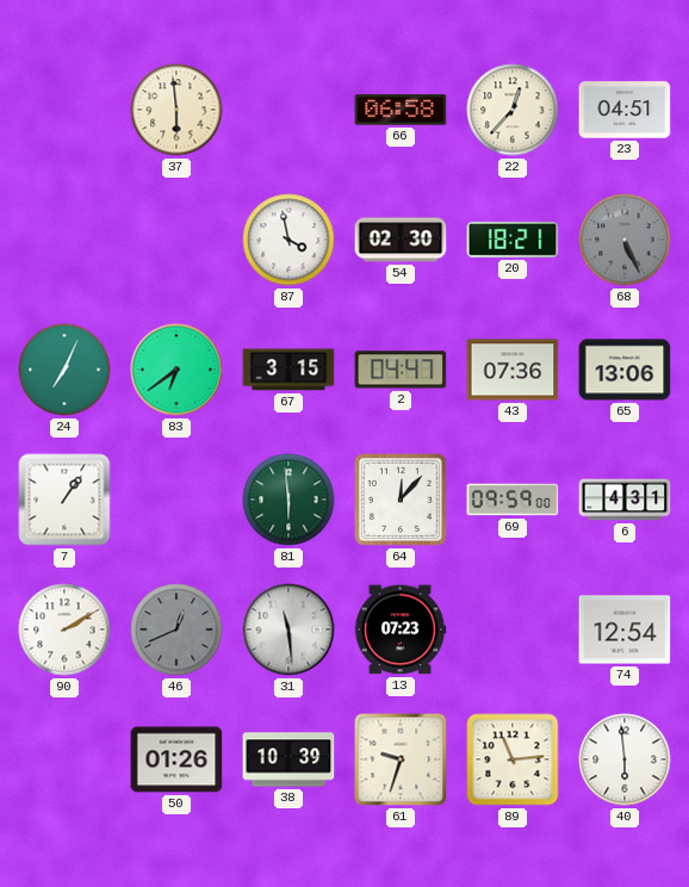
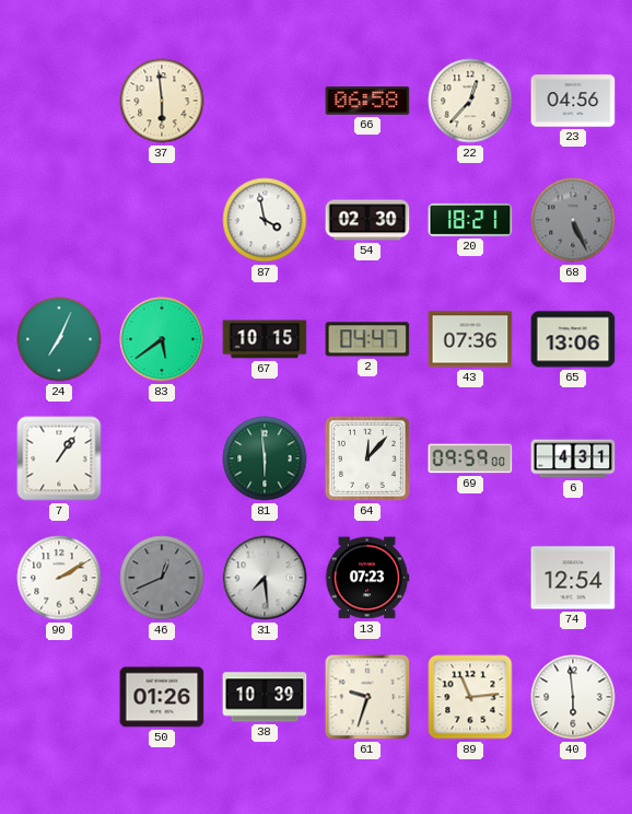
23: 04:51 -> 04:56
83: 6:39 -> 5:39
67: 3:15 -> 10:15
31: 11:29 -> 7:29
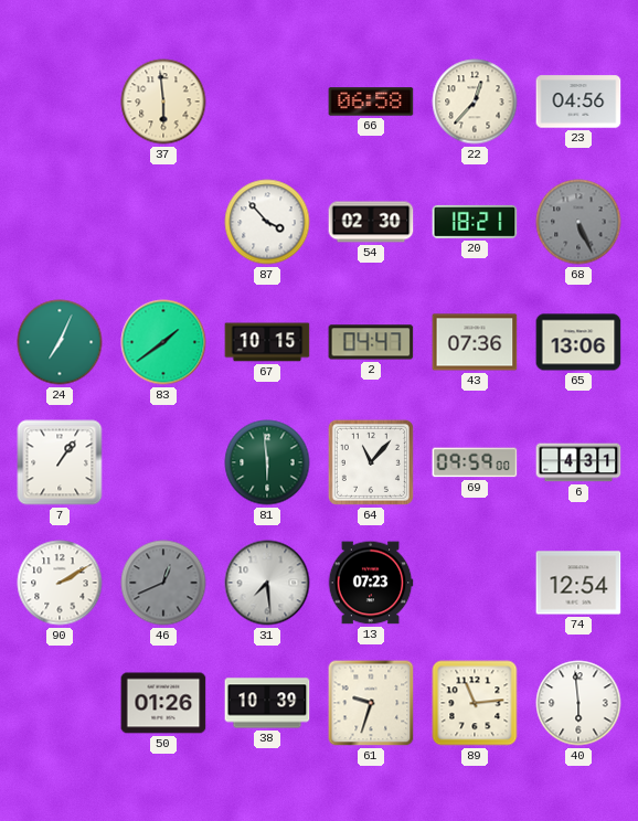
87: 3:58 -> 3:53
83: 5:39 -> 1:39
64: 12:07 -> 11:07
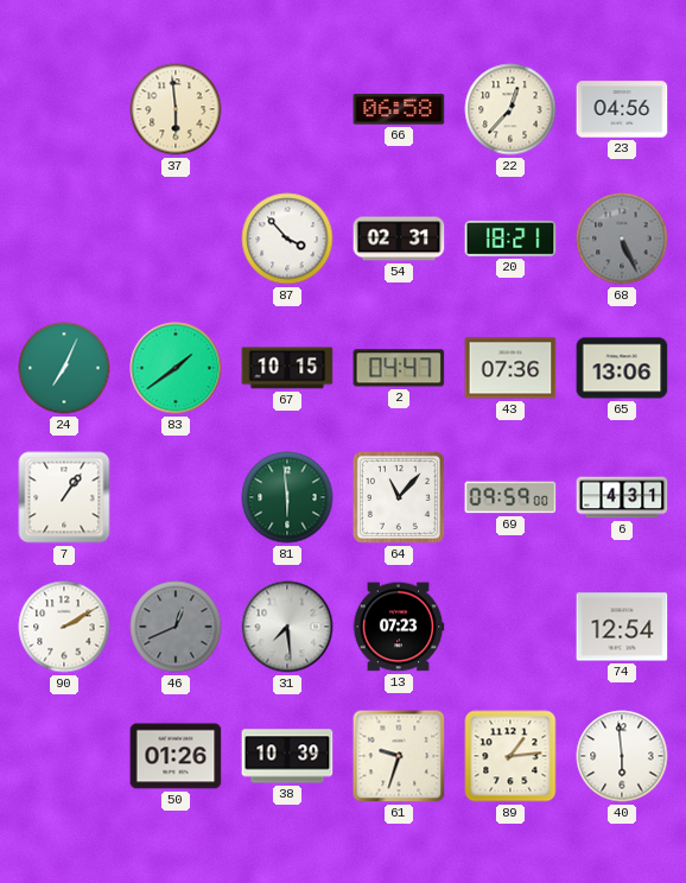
54: 02:30 -> 02:31
89: 11:14 -> 1:14
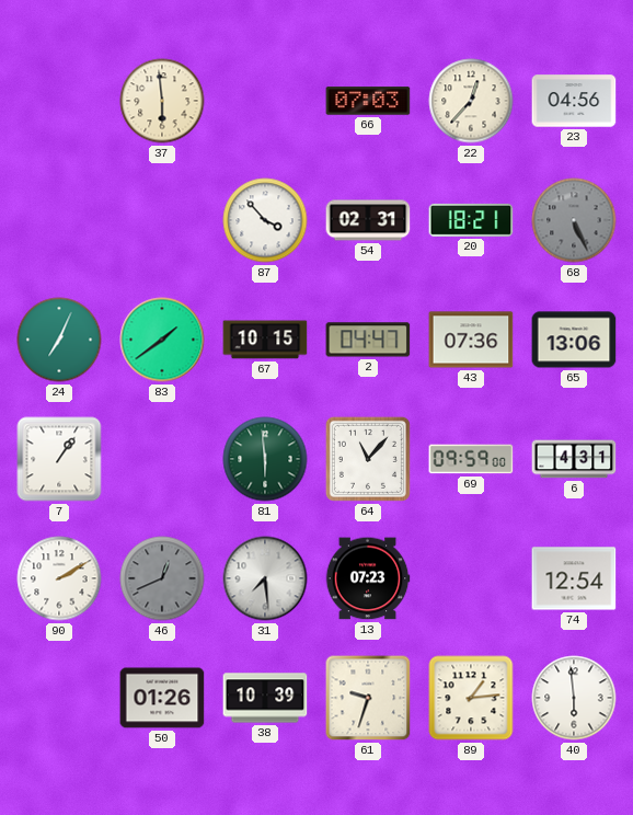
66: 06:58 -> 07:03
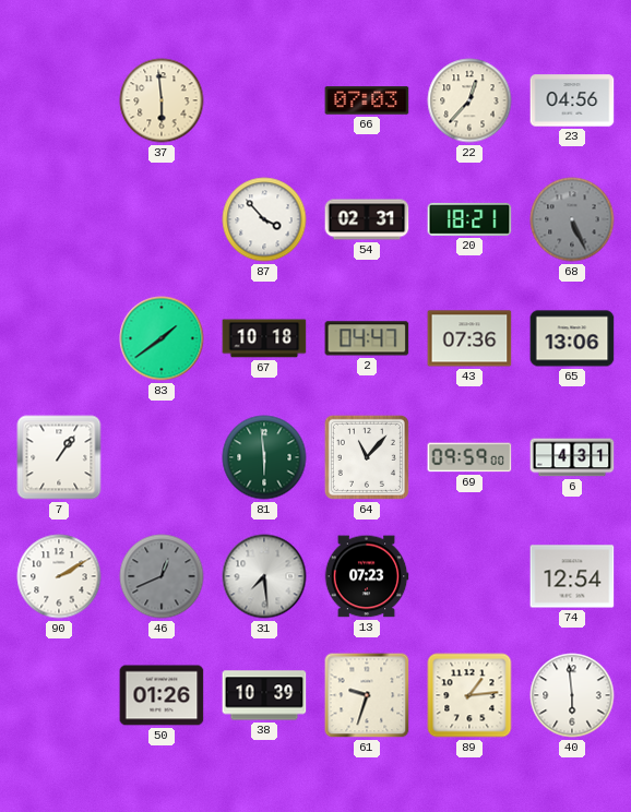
24: 7:04 -> none
67: 10:15 -> 10:18
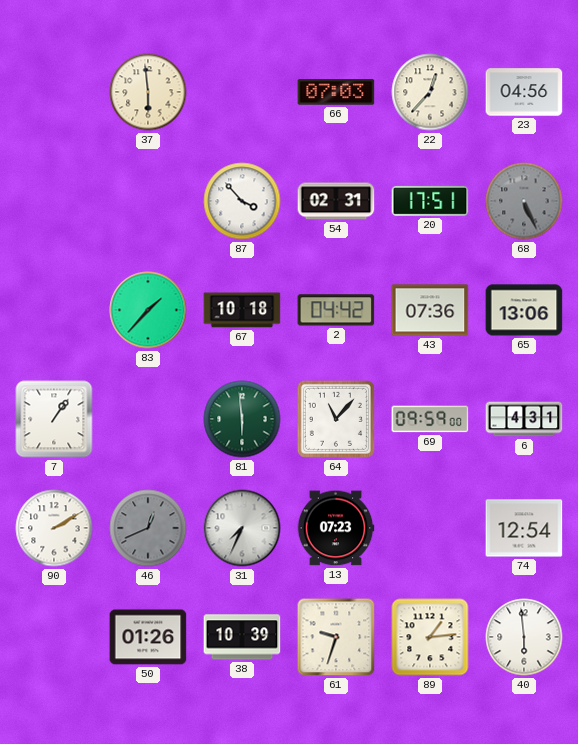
20: 18:21 -> 17:51
83: 1:39 -> 1:37
2: 04:47 -> 04:42
31: 7:29 -> 7:34
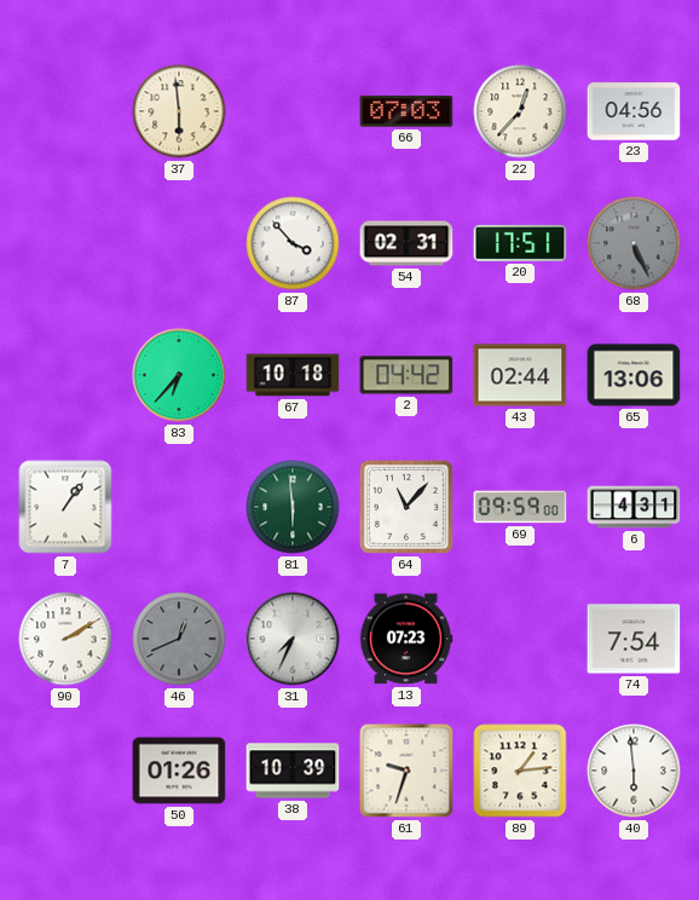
83: 1:37 -> 6:37
43: 07:36 -> 02:44
74: 12:54 -> 7:54
